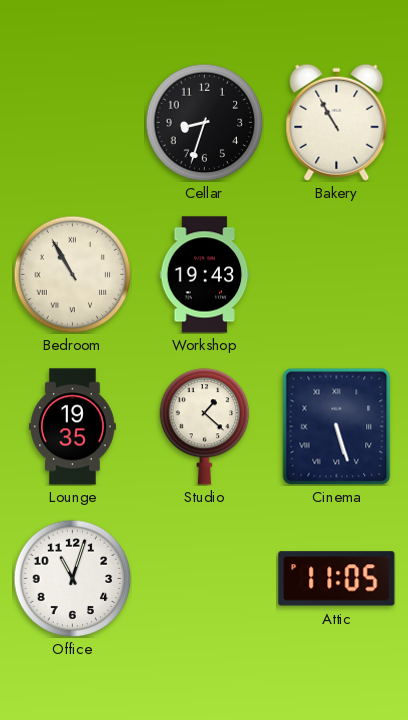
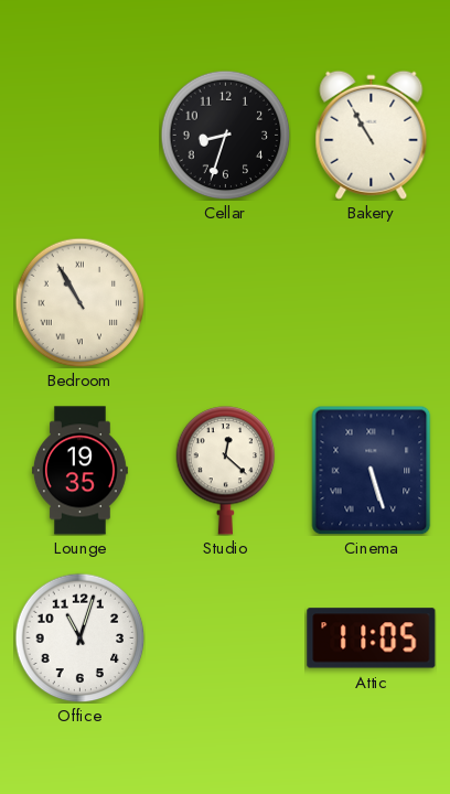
Workshop: 19:43 -> none
Studio: 1:22 -> 12:22
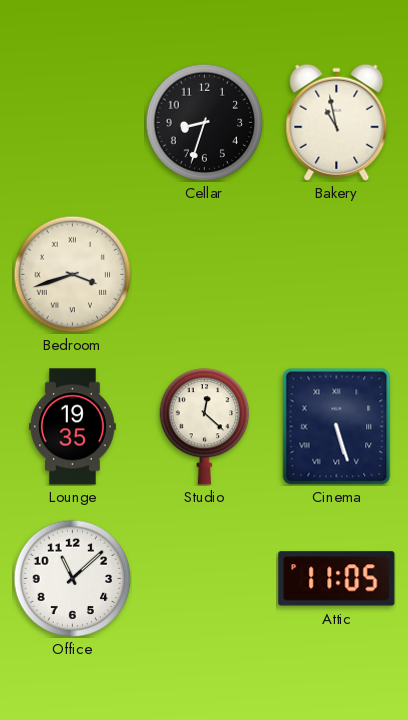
Bakery: 10:55 -> 10:58
Bedroom: 10:55 -> 3:42
Office: 11:03 -> 11:08
